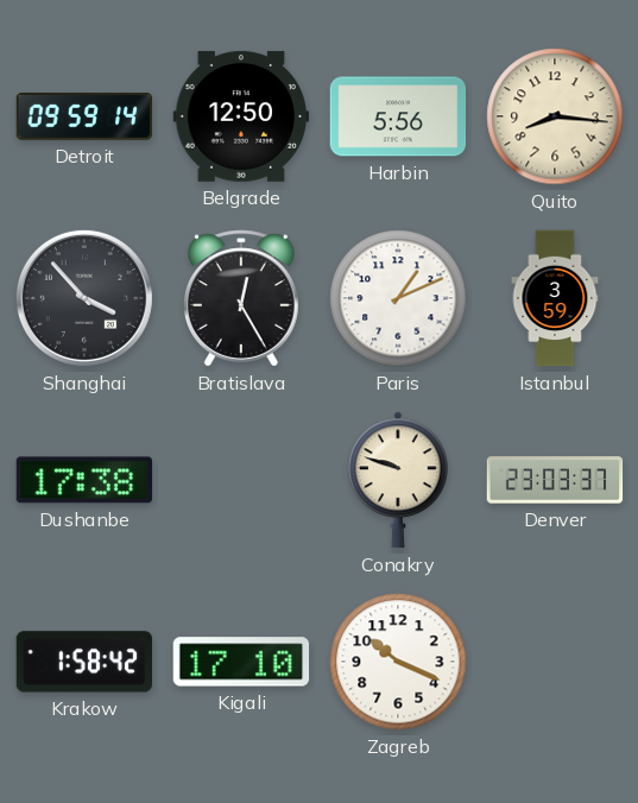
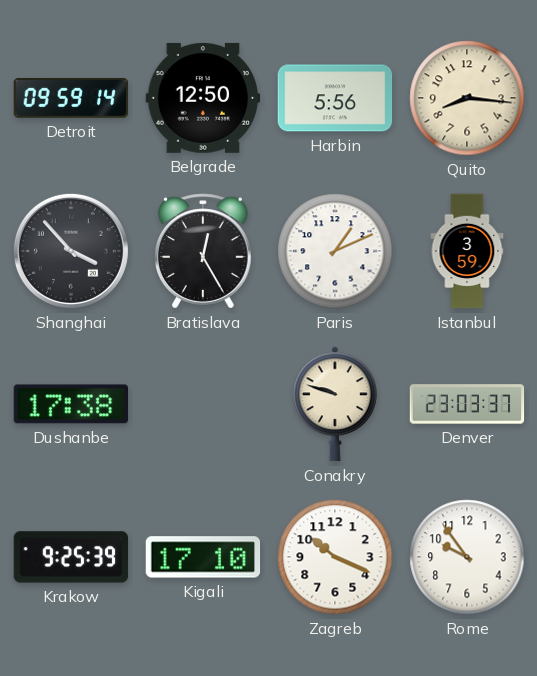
Krakow: 1:58 -> 9:25
Rome: none -> 9:54
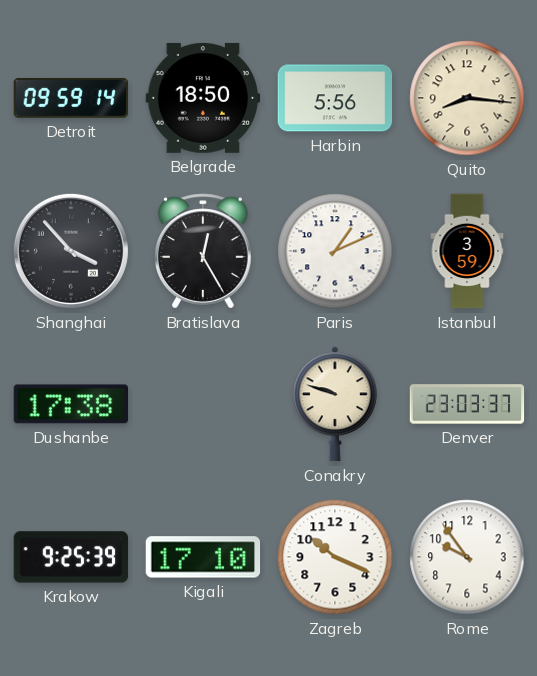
Belgrade: 12:50 -> 18:50
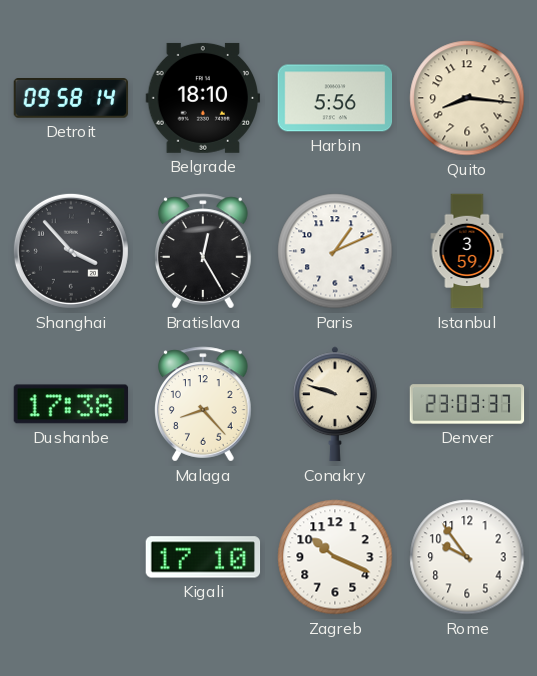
Detroit: 09:59 -> 09:58
Belgrade: 18:50 -> 18:10
Malaga: none -> 8:23
Krakow: 9:25 -> none
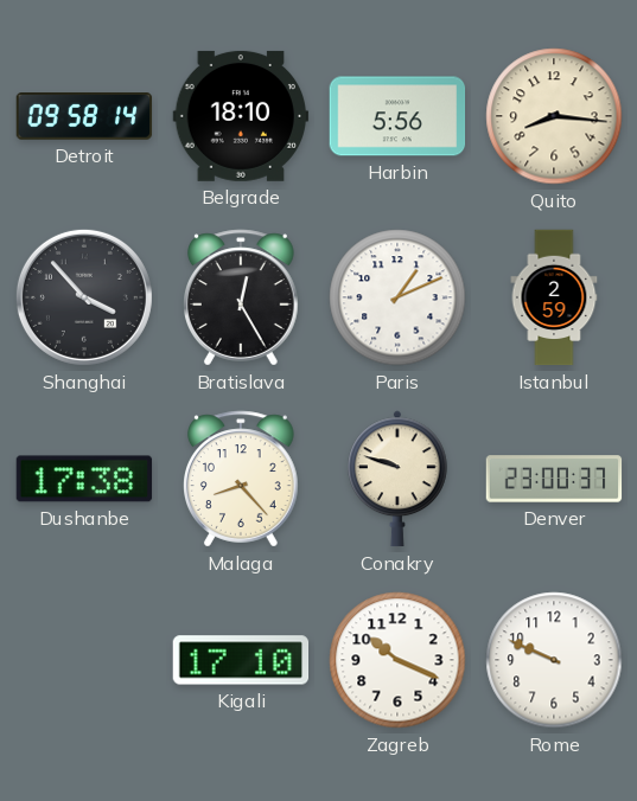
Istanbul: 3:59 -> 2:59
Denver: 23:03 -> 23:00
Rome: 9:54 -> 9:49
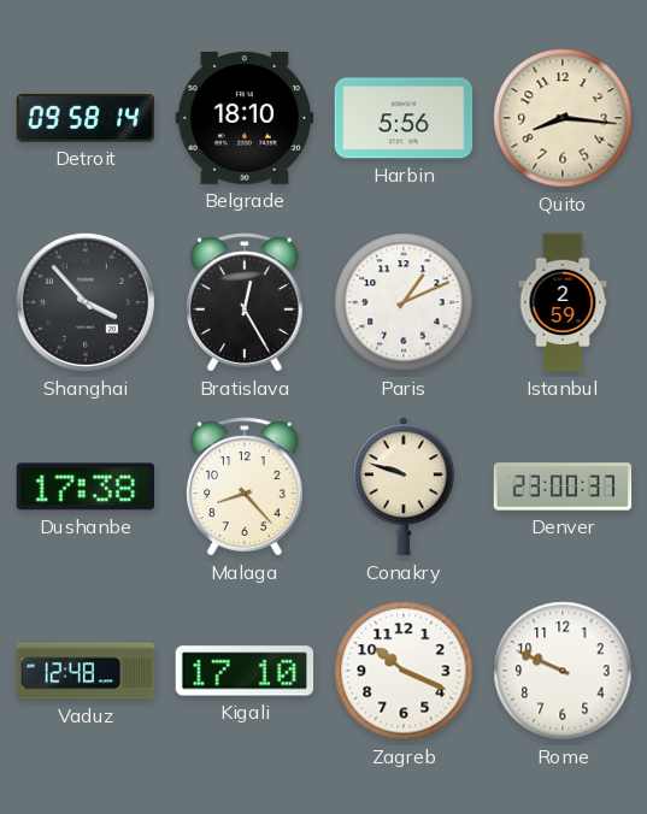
Vaduz: none -> 12:48
